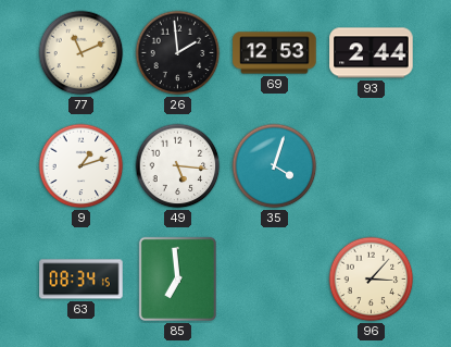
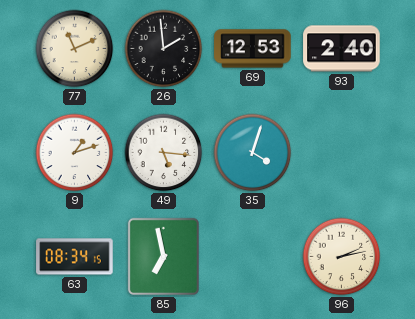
93: 2:44 -> 2:40
85: 6:59 -> 6:58
96: 3:07 -> 2:13
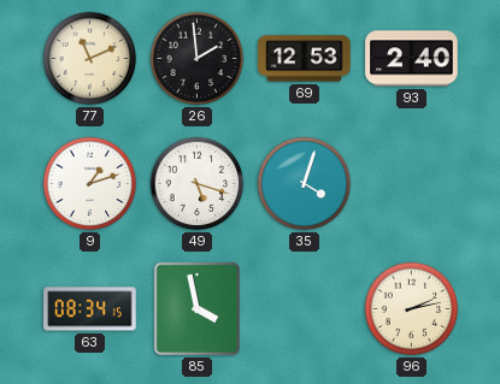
49: 5:16 -> 5:18
85: 6:58 -> 3:58
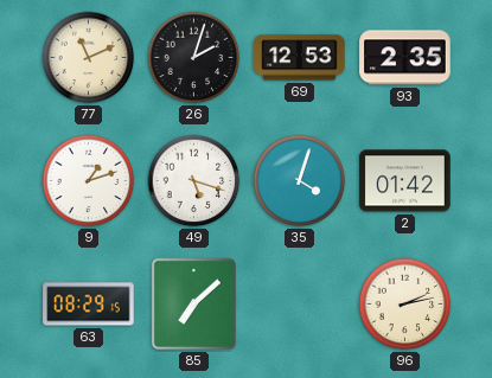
26: 1:59 -> 2:03
93: 2:40 -> 2:35
2: none -> 01:42
63: 08:34 -> 08:29
85: 3:58 -> 7:08
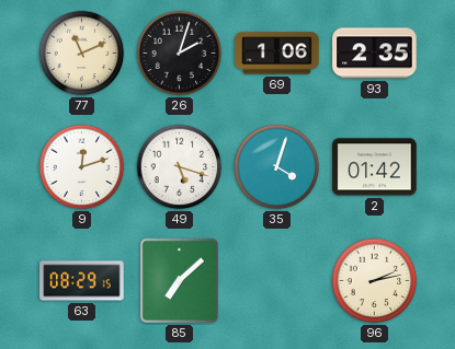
69: 12:53 -> 1:06
9: 1:12 -> 12:12
